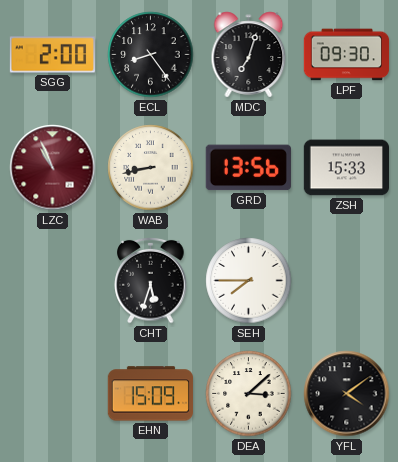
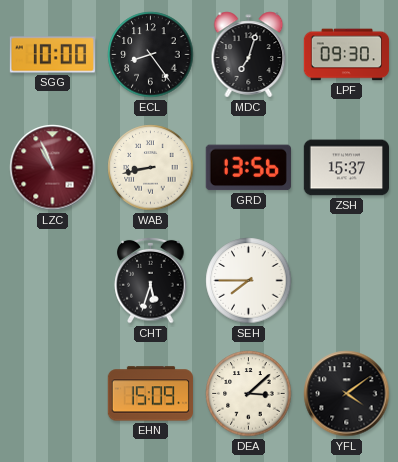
SGG: 2:00 -> 10:00
ZSH: 15:33 -> 15:37
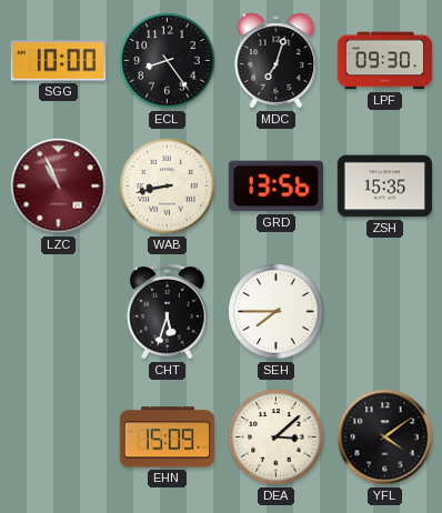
ZSH: 15:37 -> 15:35
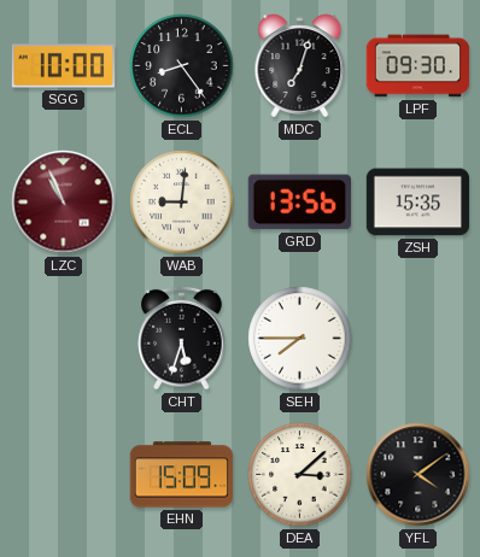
WAB: 8:43 -> 9:01
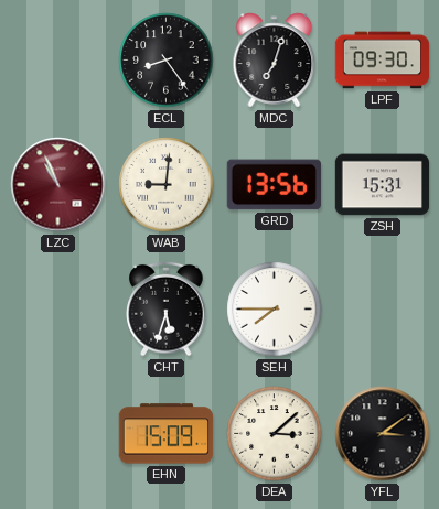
SGG: 10:00 -> none
ZSH: 15:35 -> 15:31
YFL: 4:09 -> 3:09
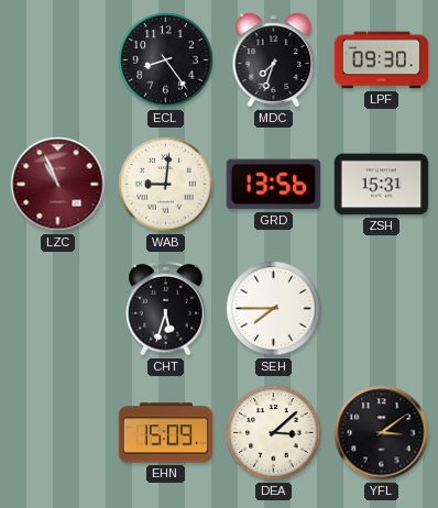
MDC: 7:03 -> 7:33
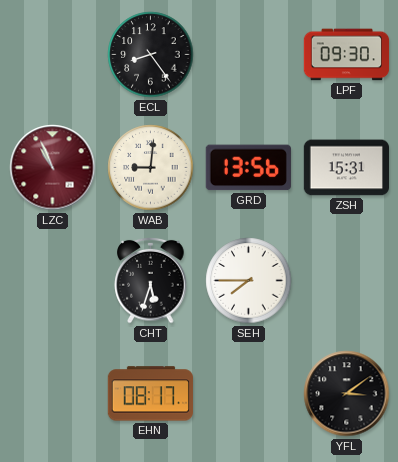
MDC: 7:33 -> none
EHN: 15:09 -> 08:17
DEA: 3:08 -> none
